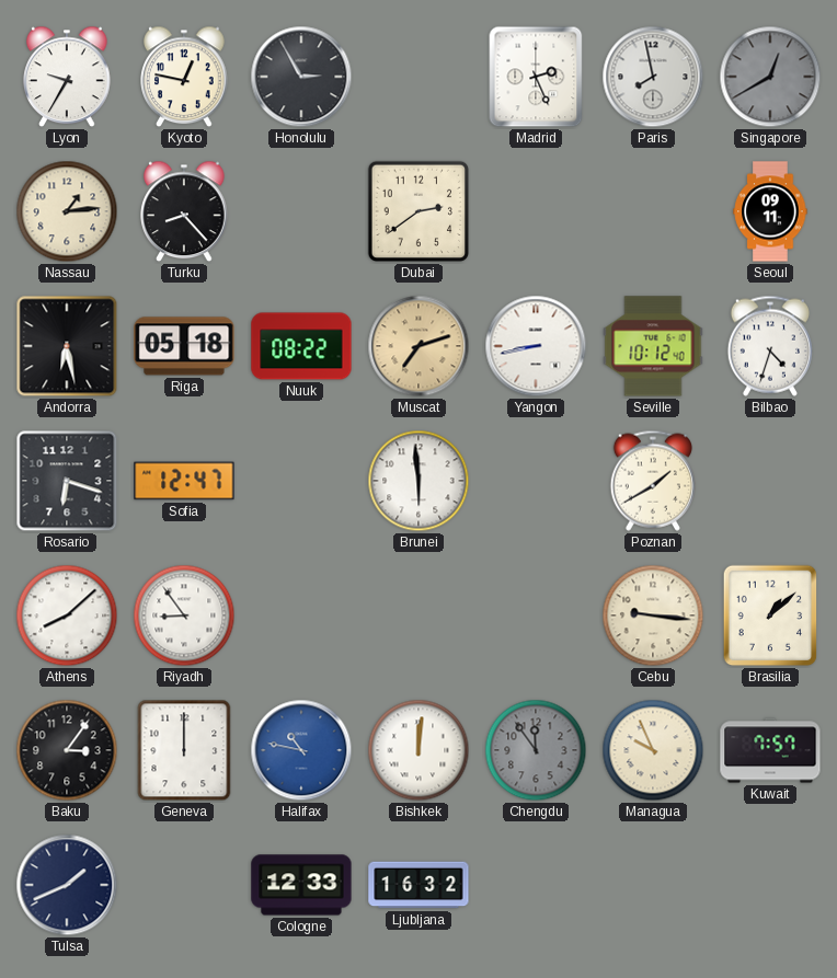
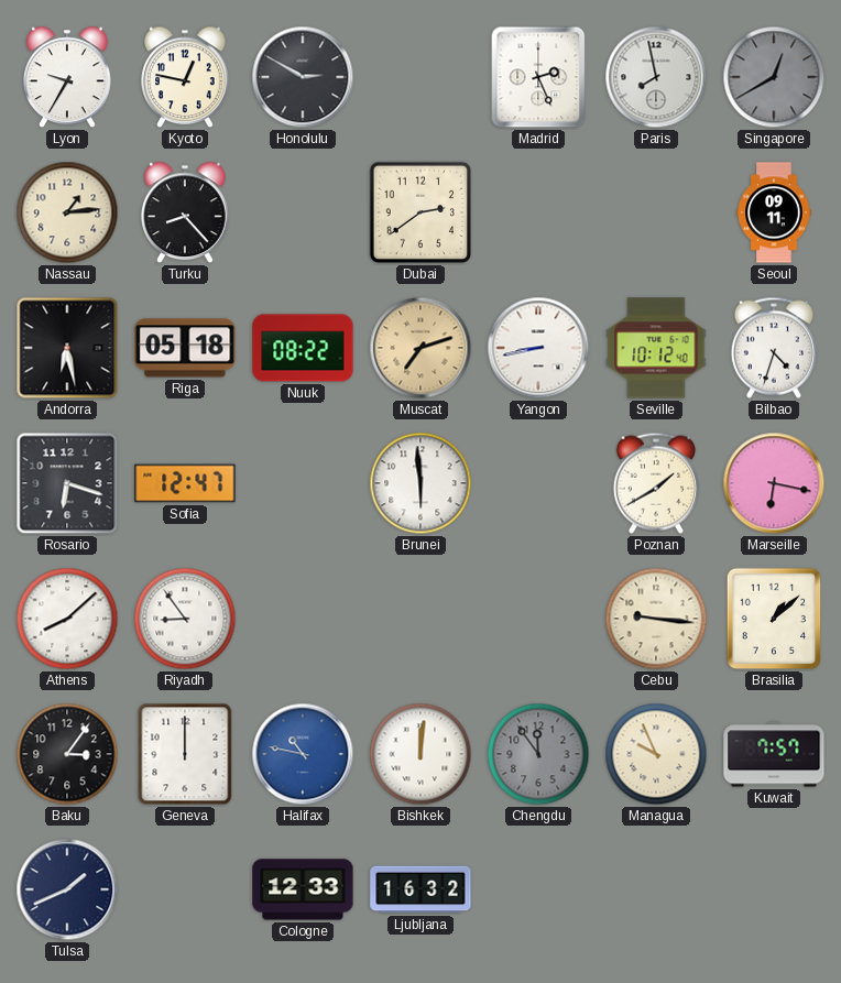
Honolulu: 2:55 -> 2:50
Marseille: none -> 6:17
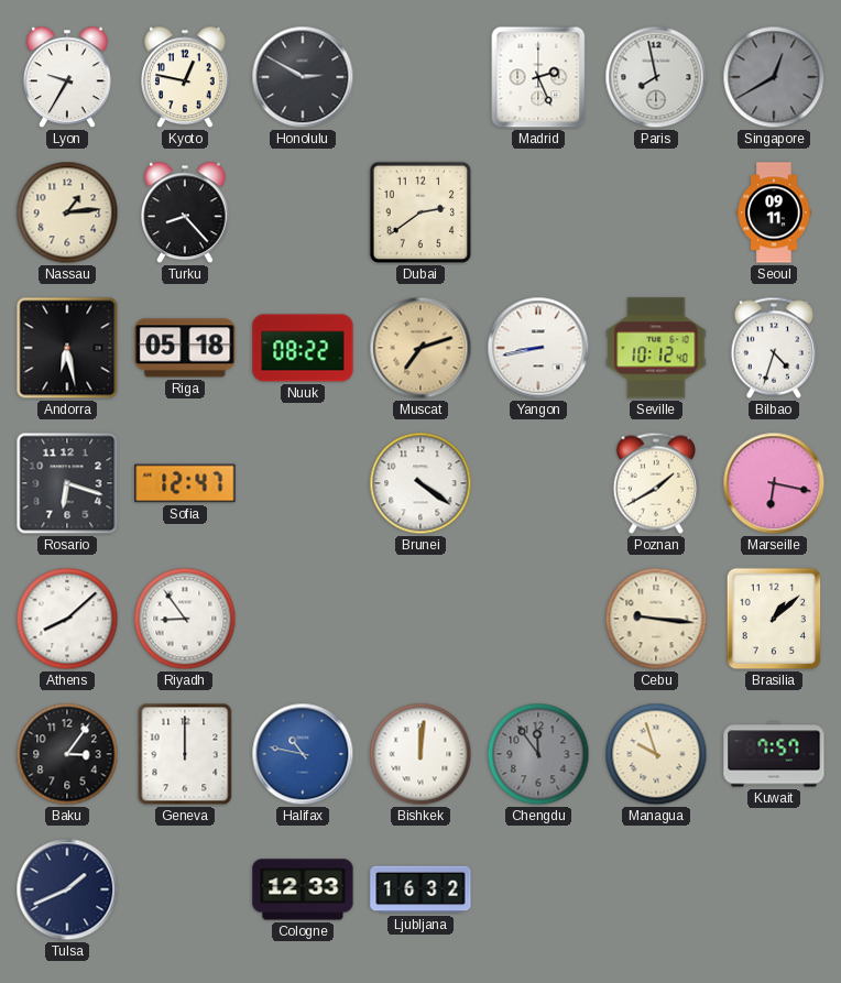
Brunei: 5:59 -> 4:21
Managua: 9:56 -> 9:57
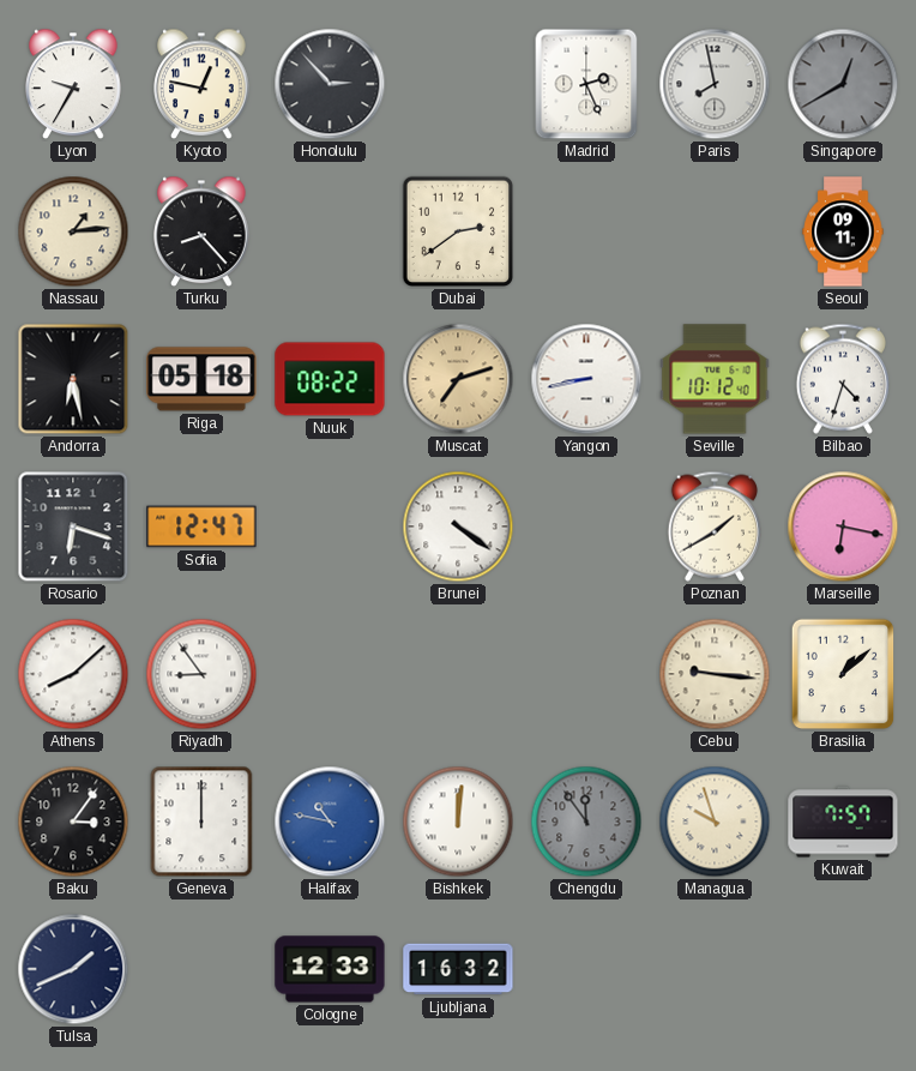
Honolulu: 2:50 -> 2:53
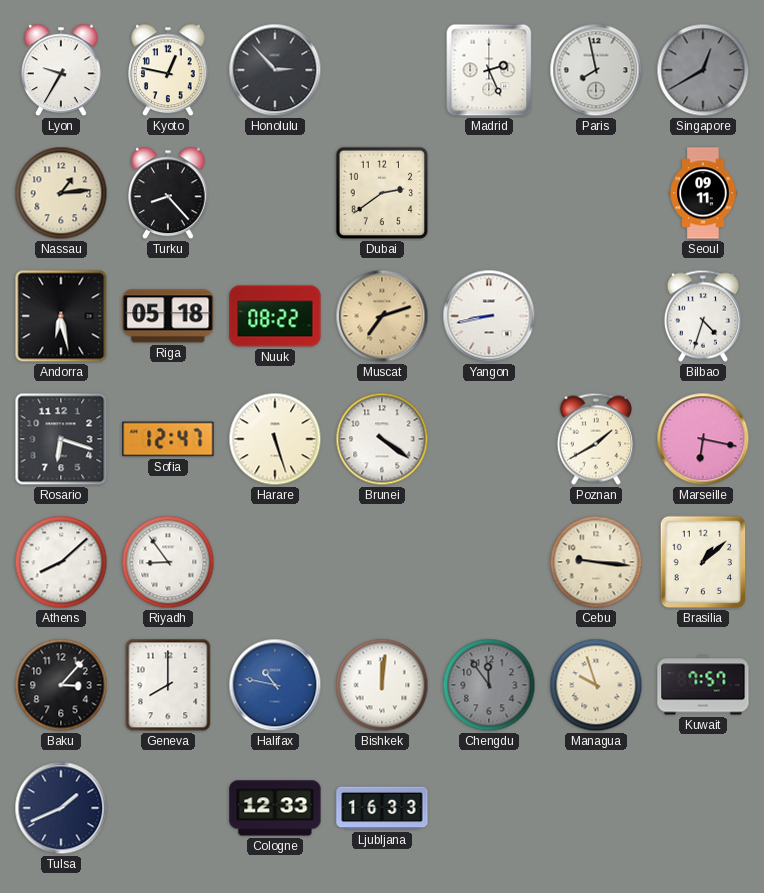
Seville: 10:12 -> none
Harare: none -> 5:27
Baku: 3:06 -> 3:07
Geneva: 12:00 -> 8:00
Ljubljana: 16:32 -> 16:33
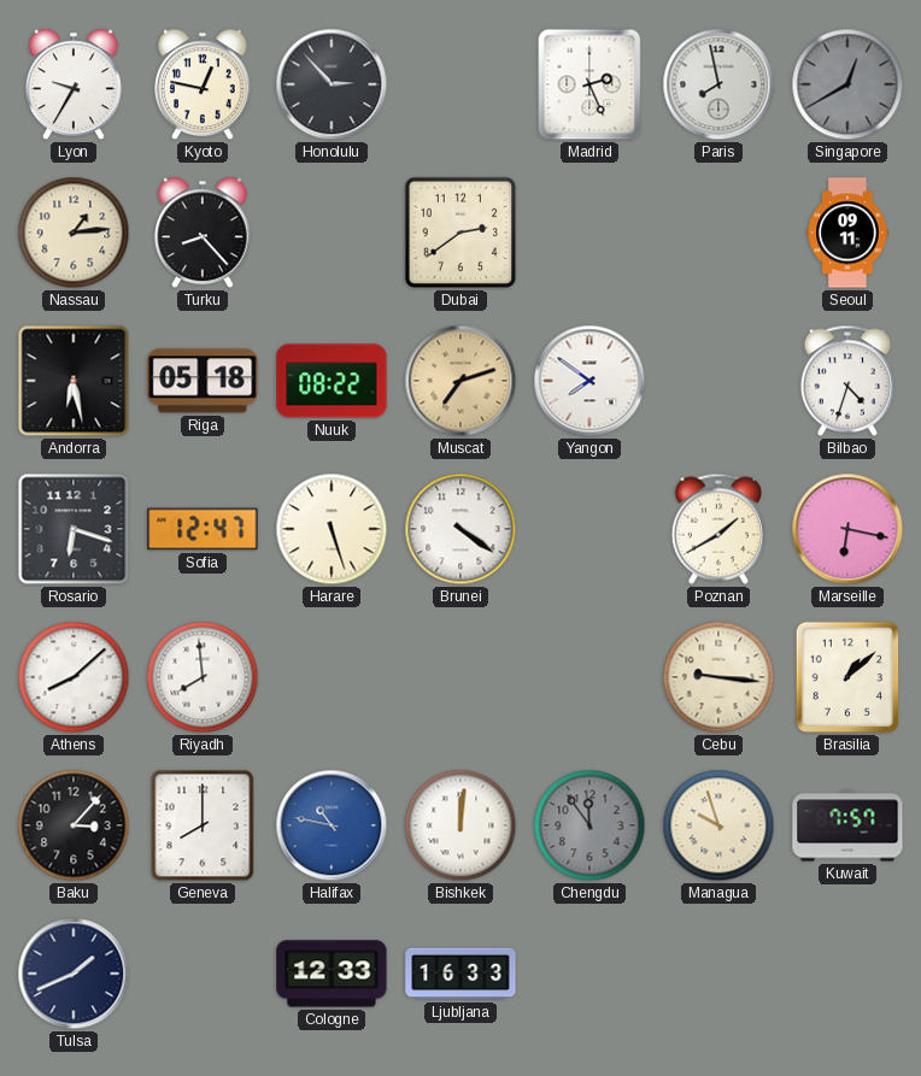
Yangon: 8:43 -> 7:51
Riyadh: 8:54 -> 7:59
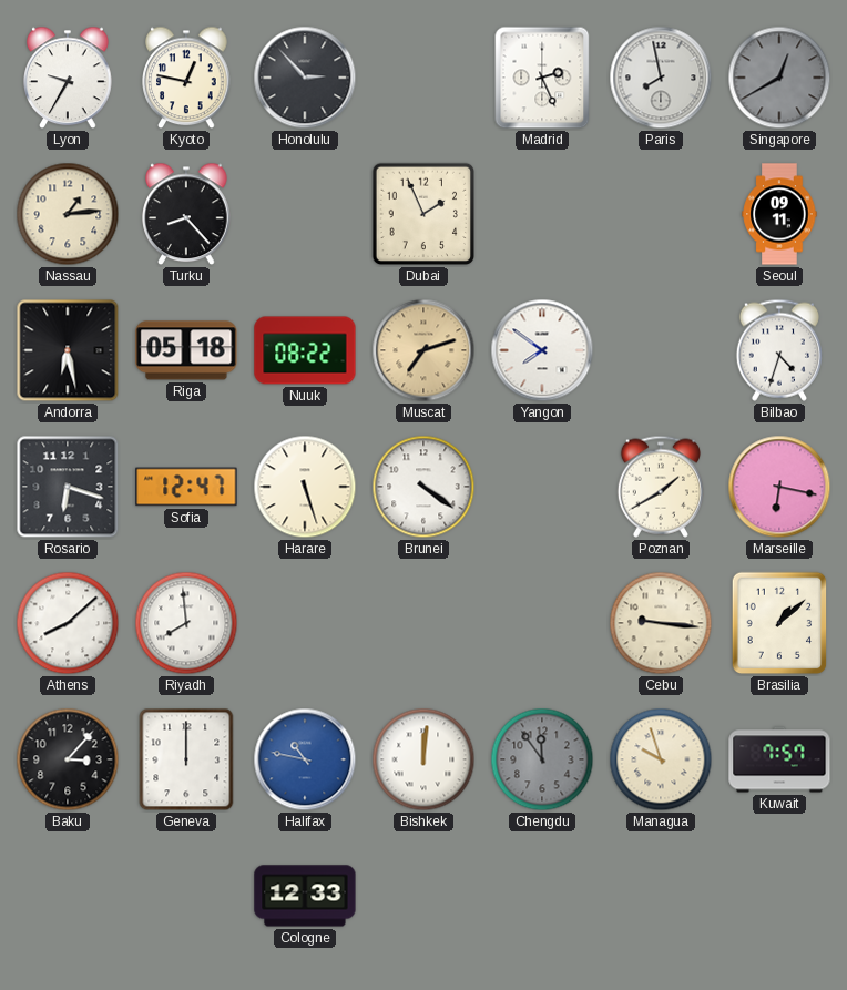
Dubai: 2:39 -> 1:56
Geneva: 8:00 -> 12:00
Tulsa: 1:41 -> none
Ljubljana: 16:33 -> none
